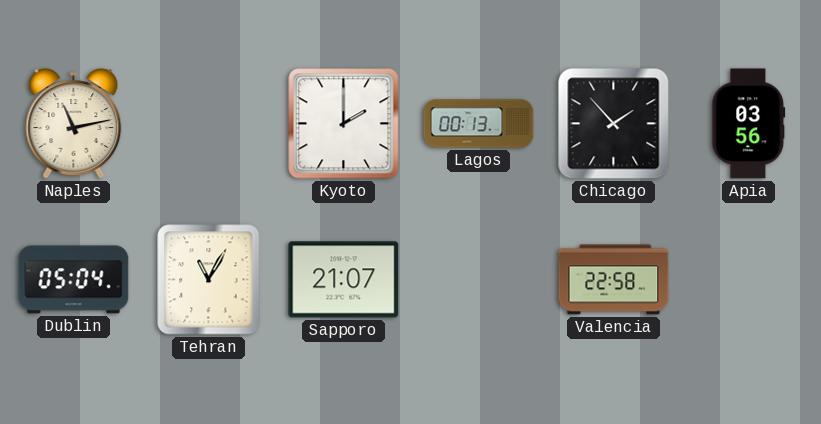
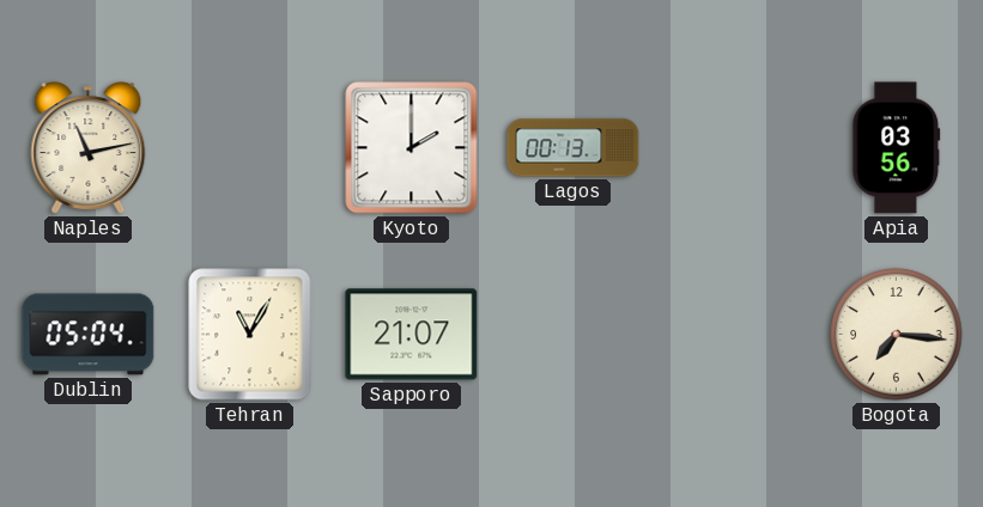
Chicago: 1:53 -> none
Valencia: 22:58 -> none
Bogota: none -> 7:16
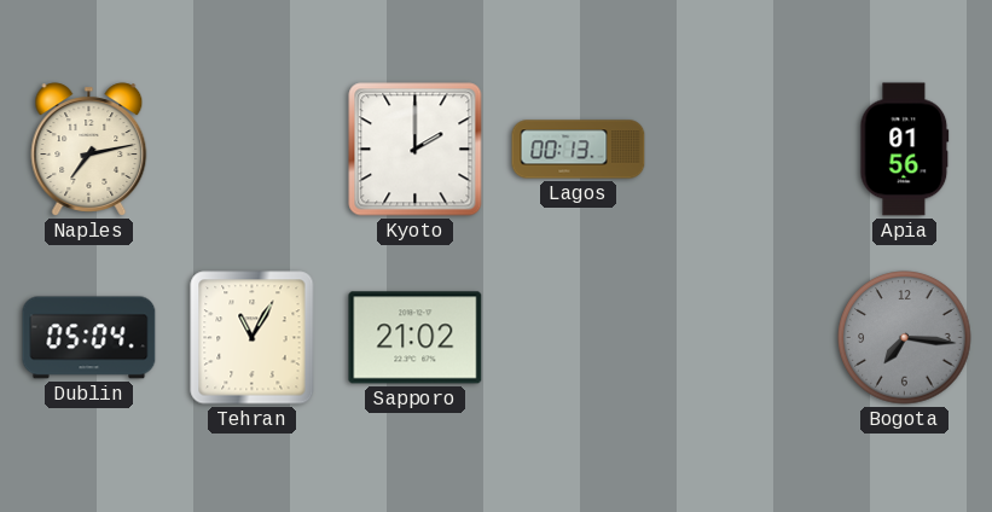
Naples: 11:13 -> 7:13
Apia: 03:56 -> 01:56
Sapporo: 21:07 -> 21:02
Bogota dial: cream -> grey
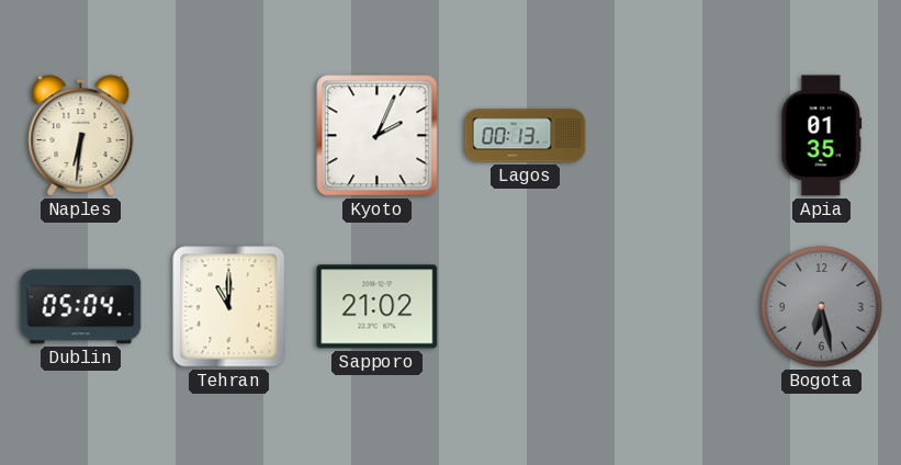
Naples: 7:13 -> 6:31
Kyoto: 2:00 -> 2:04
Apia: 01:56 -> 01:35
Tehran: 11:05 -> 11:00
Bogota: 7:16 -> 6:28
